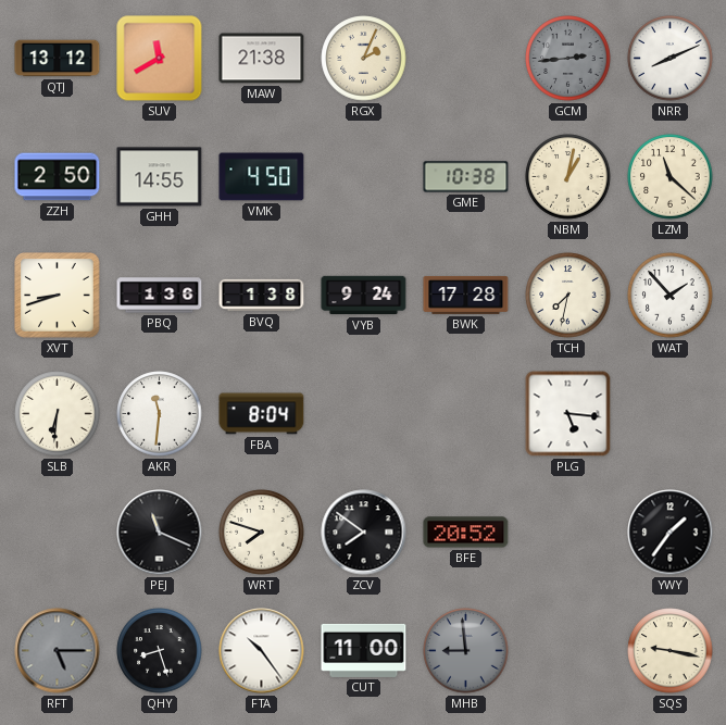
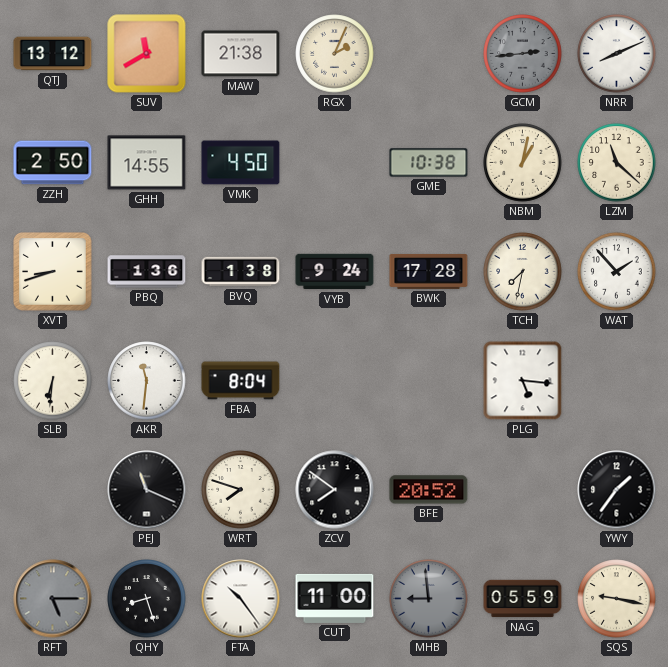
NAG: none -> 05:59
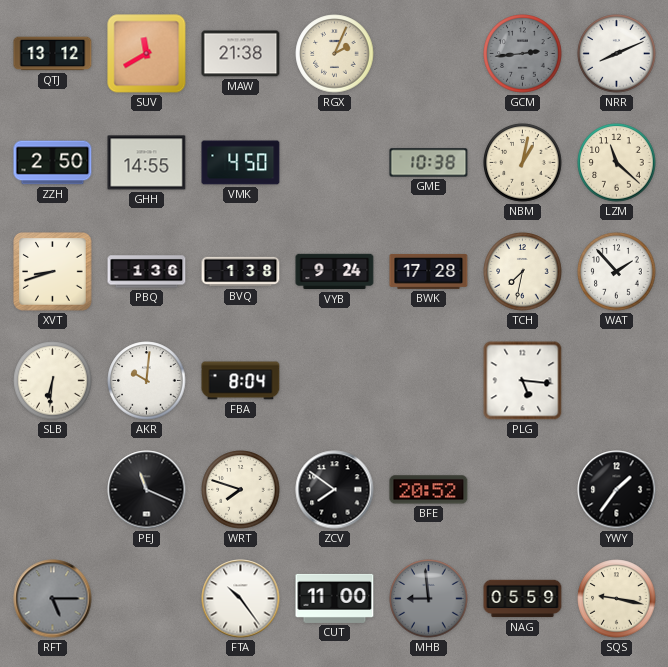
AKR: 11:31 -> 10:01
QHY: 8:27 -> none
